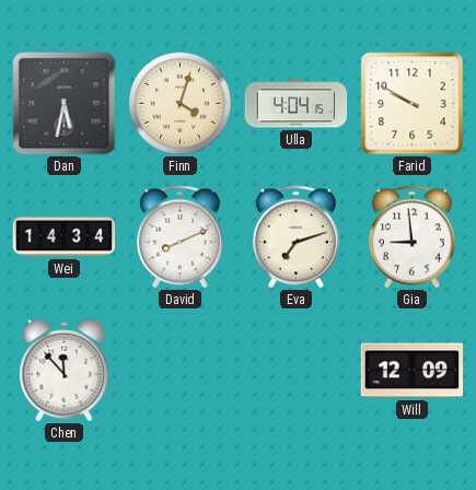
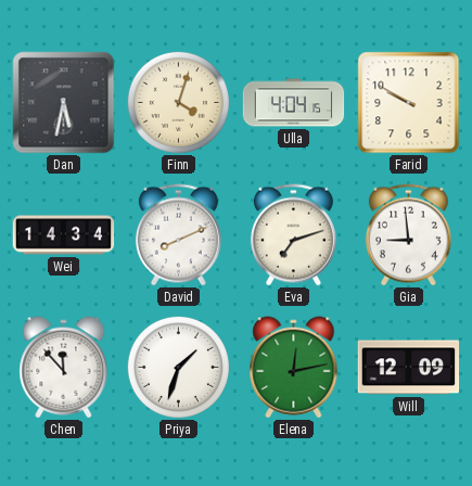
Priya: none -> 1:33
Elena: none -> 12:13
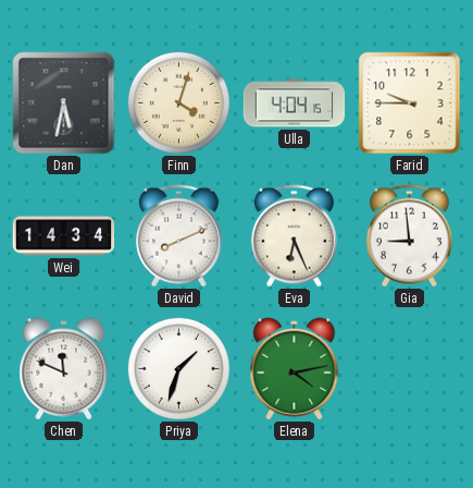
Farid: 9:50 -> 9:45
Eva: 7:12 -> 6:26
Chen: 11:53 -> 11:49
Elena: 12:13 -> 4:13
Will: 12:09 -> none
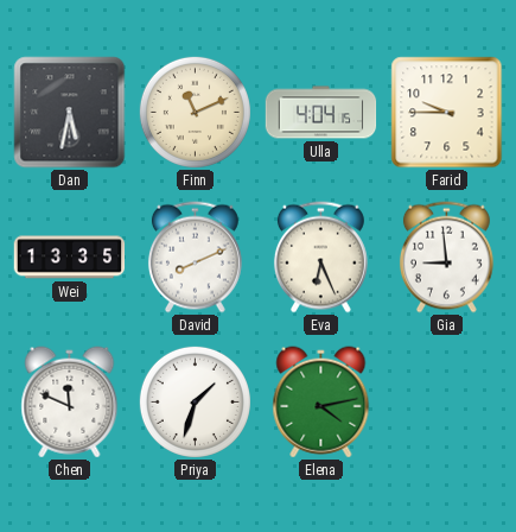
Finn: 4:03 -> 11:11
Wei: 14:34 -> 13:35
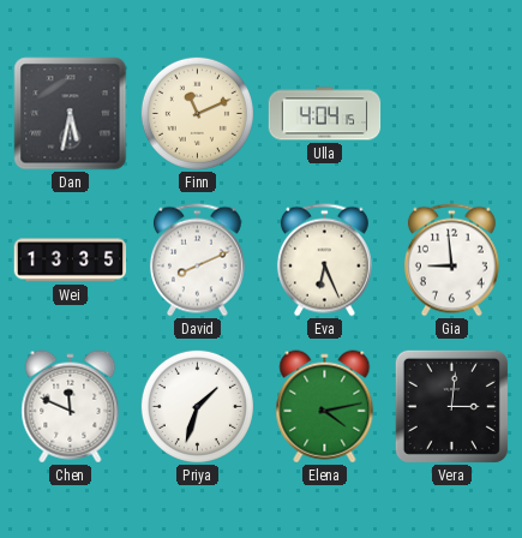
Farid: 9:45 -> none
Vera: none -> 3:01
